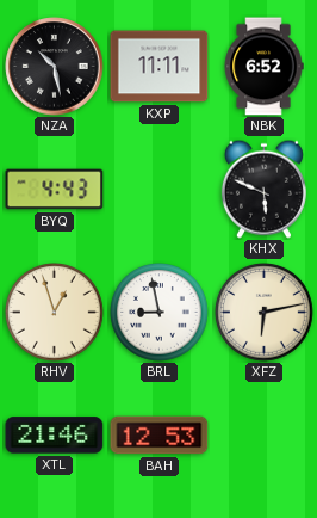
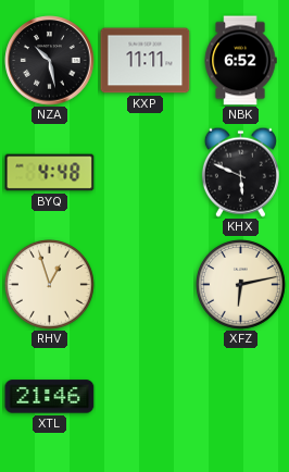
BYQ: 4:43 -> 4:48
BRL: 8:58 -> none
BAH: 12:53 -> none
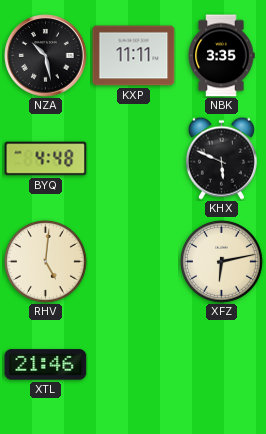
NBK: 6:52 -> 3:35
RHV: 12:57 -> 5:01
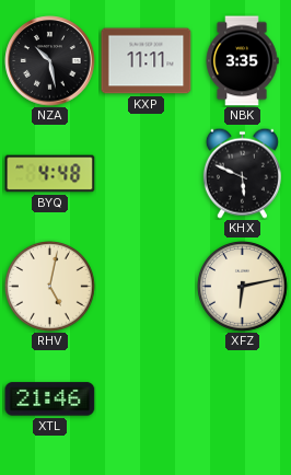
RHV: 5:01 -> 5:02
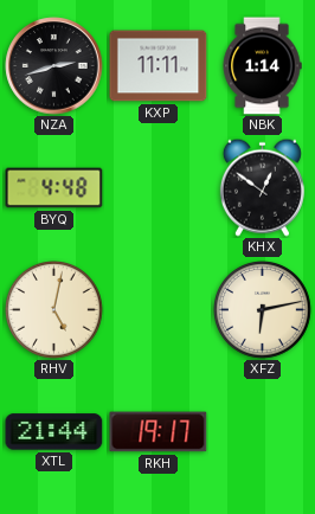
NZA: 10:28 -> 2:42
NBK: 3:35 -> 1:14
KHX: 5:49 -> 12:51
XTL: 21:46 -> 21:44
RKH: none -> 19:17
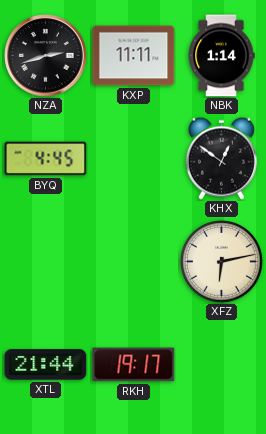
BYQ: 4:48 -> 4:45
RHV: 5:02 -> none
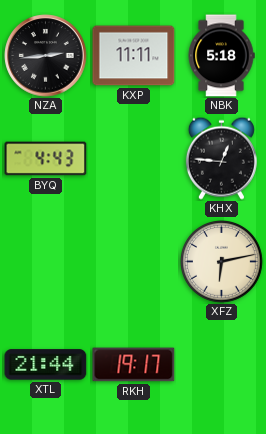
NZA: 2:42 -> 2:44
NBK: 1:14 -> 5:18
BYQ: 4:45 -> 4:43
KHX: 12:51 -> 12:46
